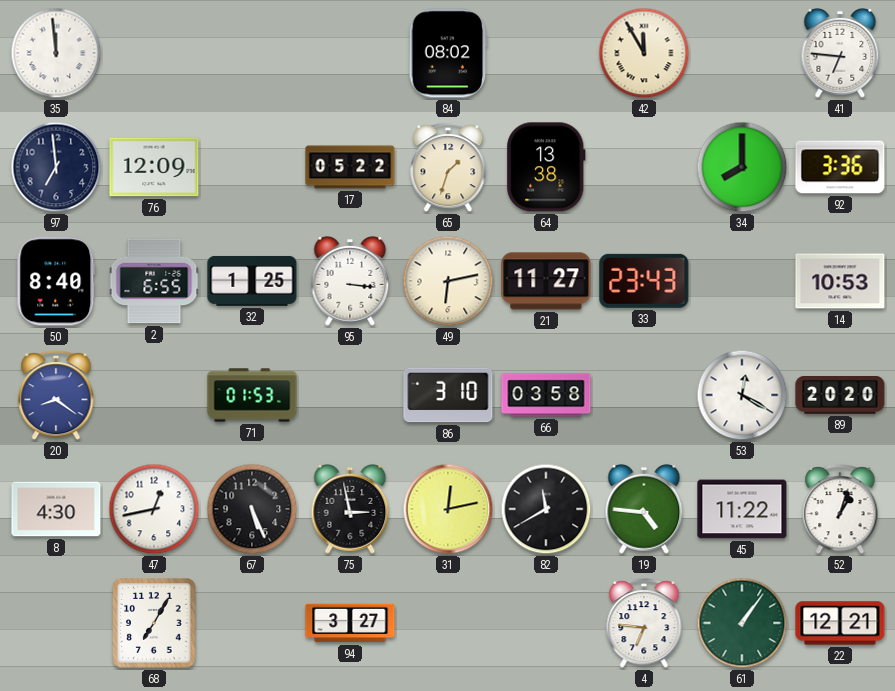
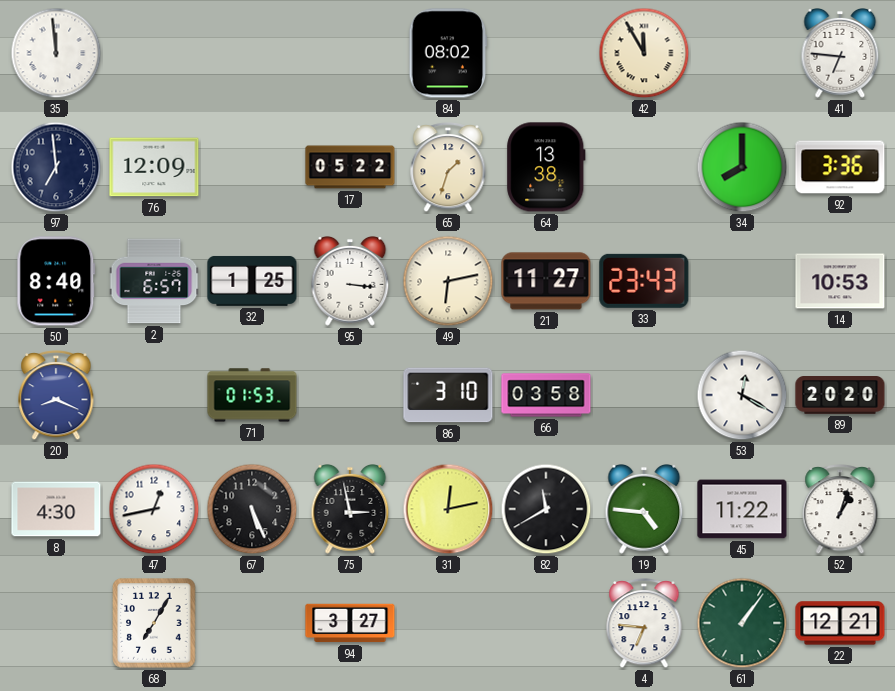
2: 6:55 -> 6:57
20: 8:21 -> 8:19
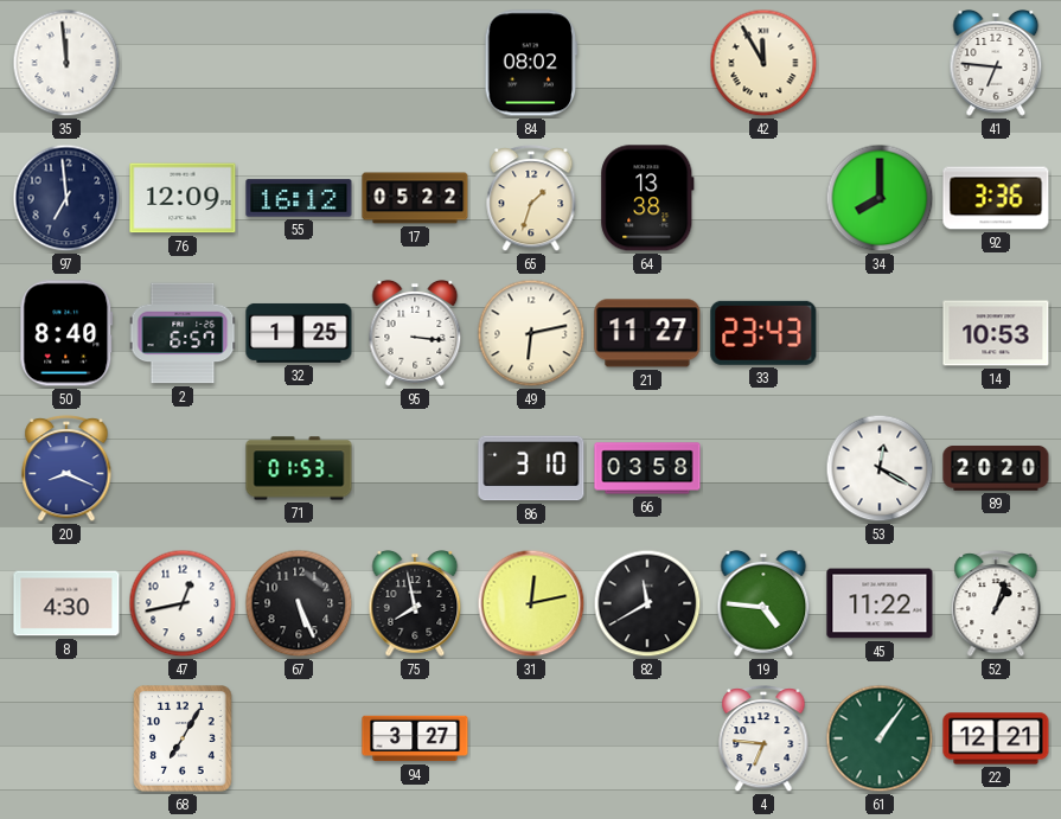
55: none -> 16:12
75: 2:58 -> 7:58
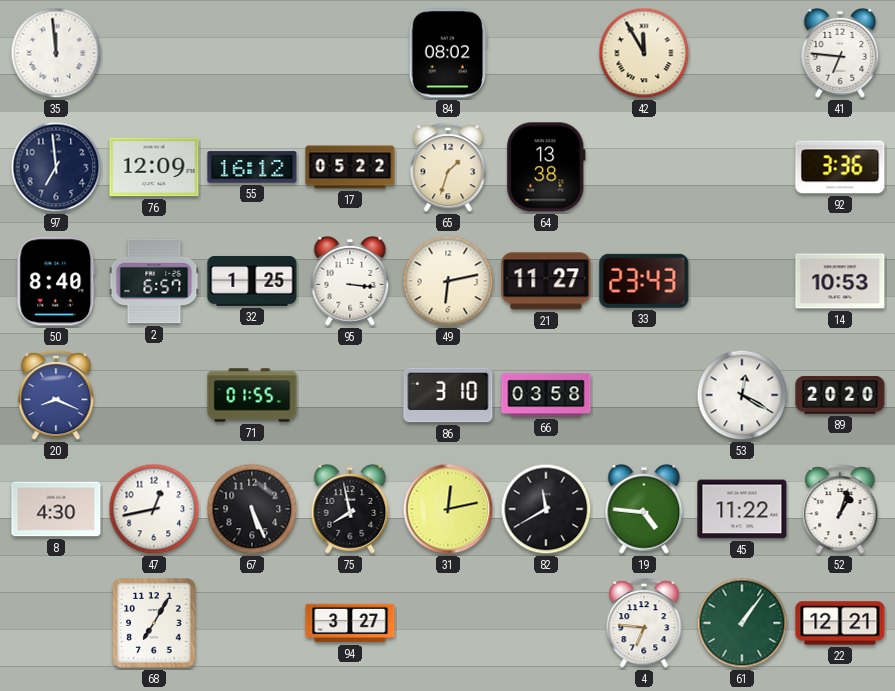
34: 8:00 -> none
71: 01:53 -> 01:55
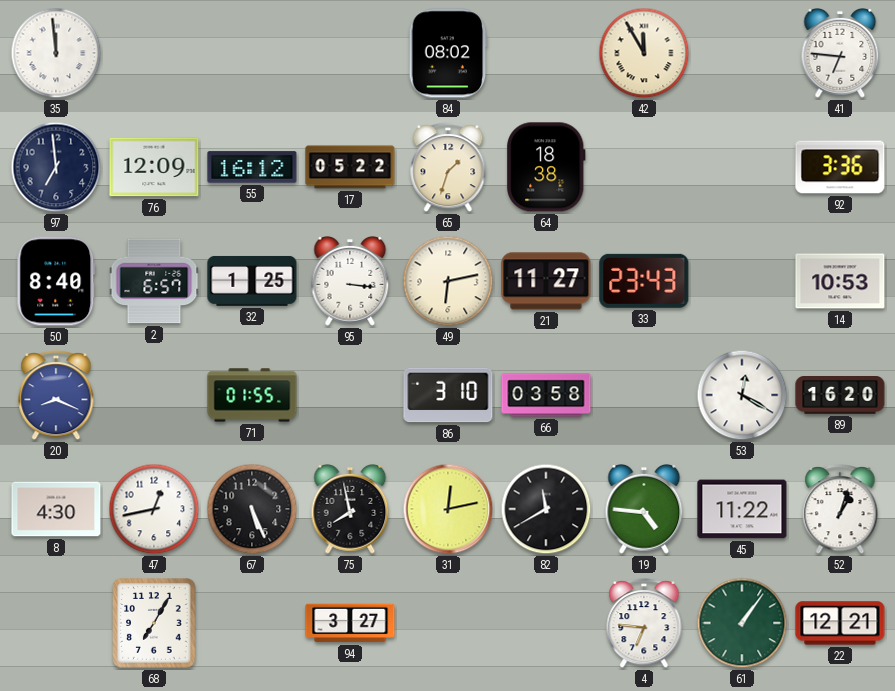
64: 13:38 -> 18:38
89: 20:20 -> 16:20
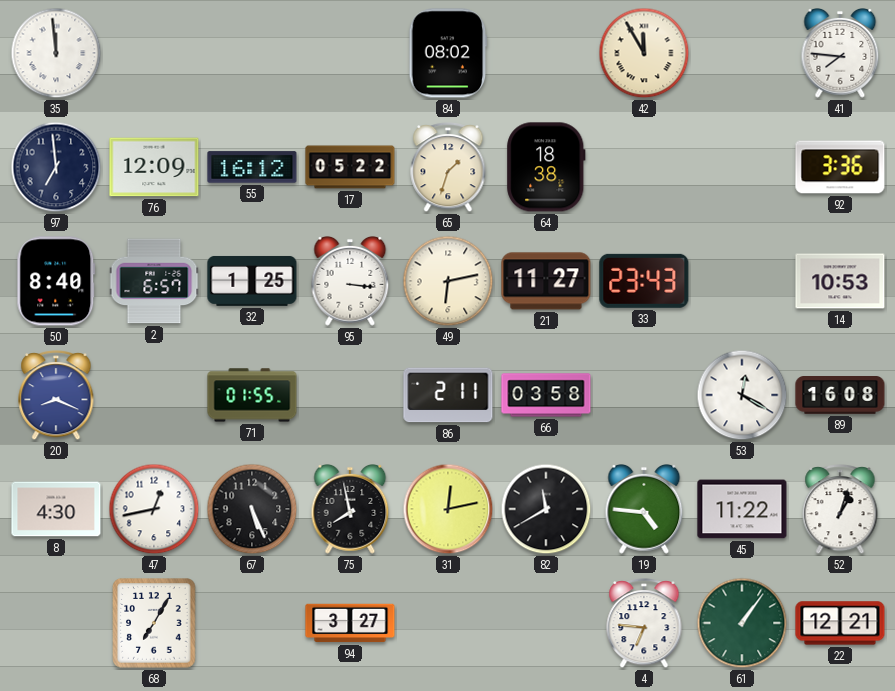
41: 6:46 -> 7:46
86: 3:10 -> 2:11
89: 16:20 -> 16:08
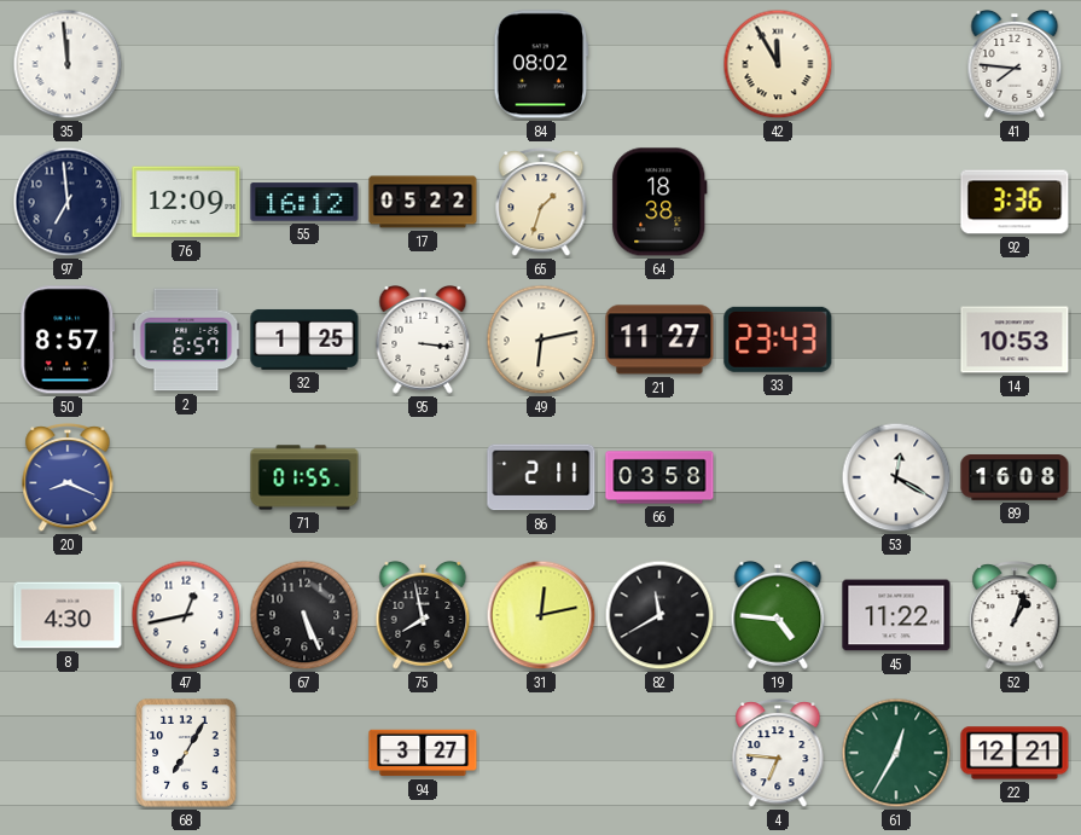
50: 8:40 -> 8:57
61: 1:06 -> 12:35
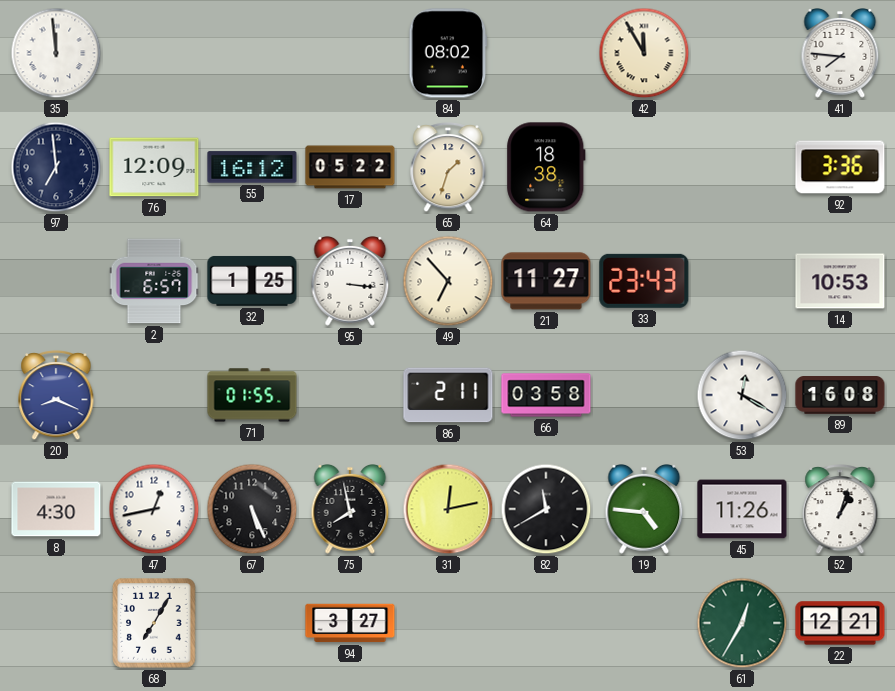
50: 8:57 -> none
49: 6:13 -> 6:53
45: 11:22 -> 11:26
4: 6:46 -> none
